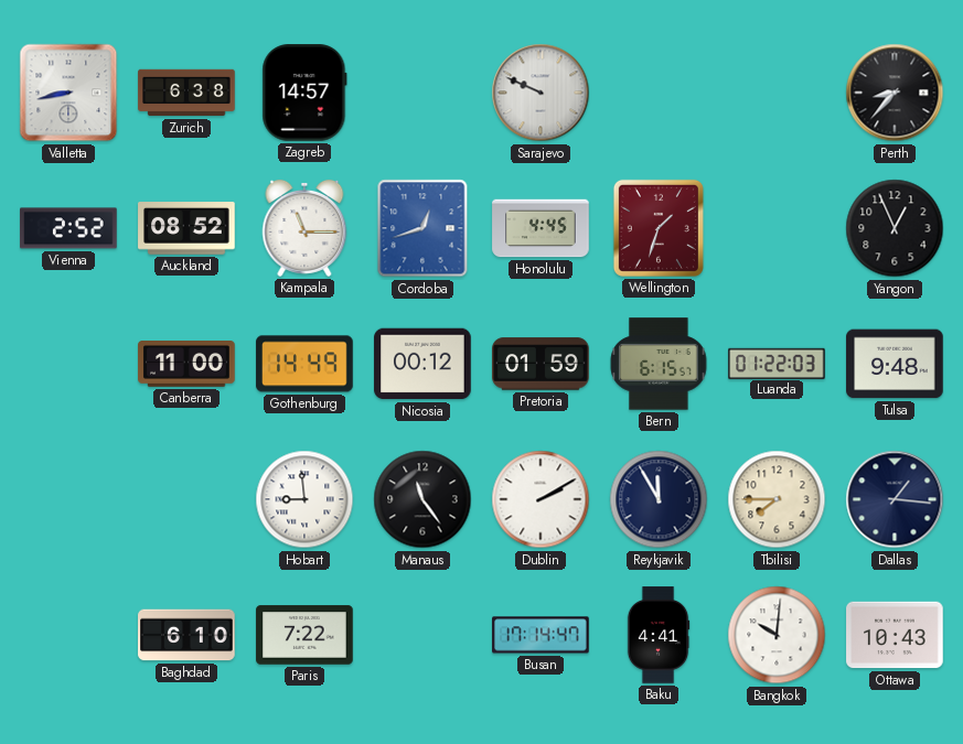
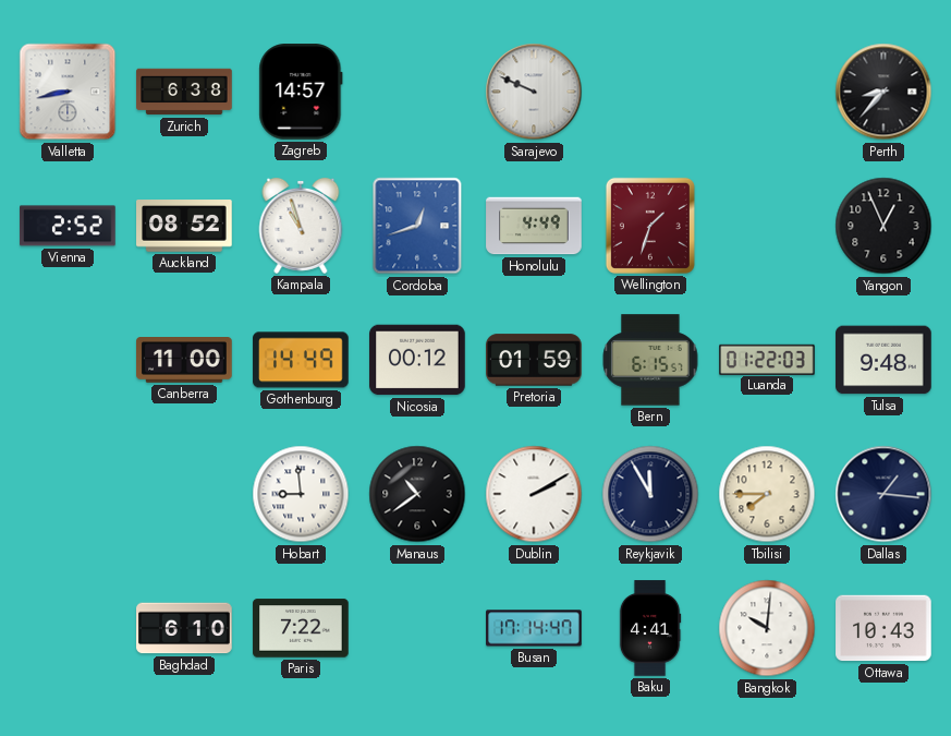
Kampala: 11:15 -> 10:57
Honolulu: 4:45 -> 4:49
Manaus: 11:24 -> 10:39
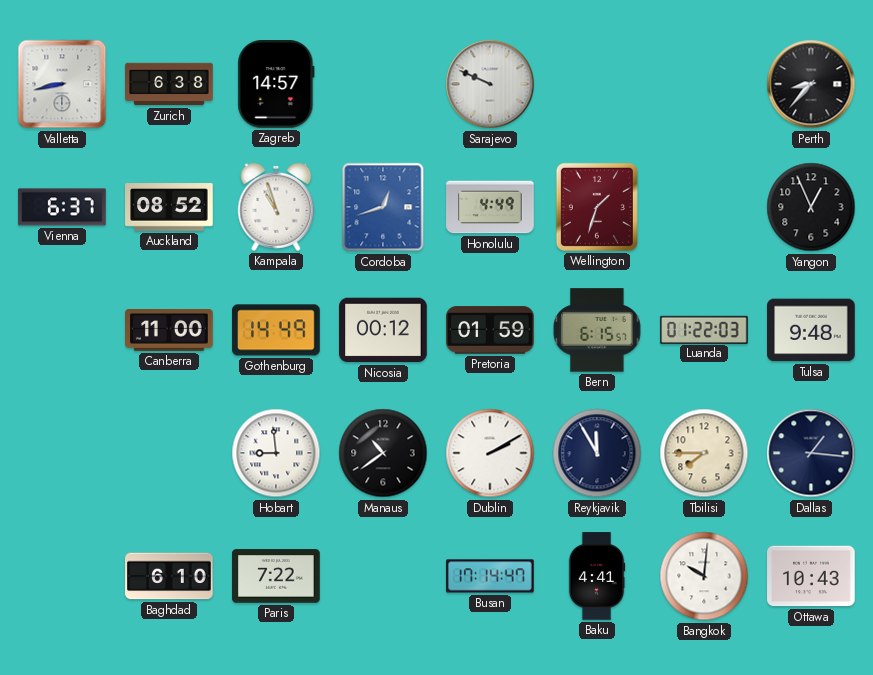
Vienna: 2:52 -> 6:37
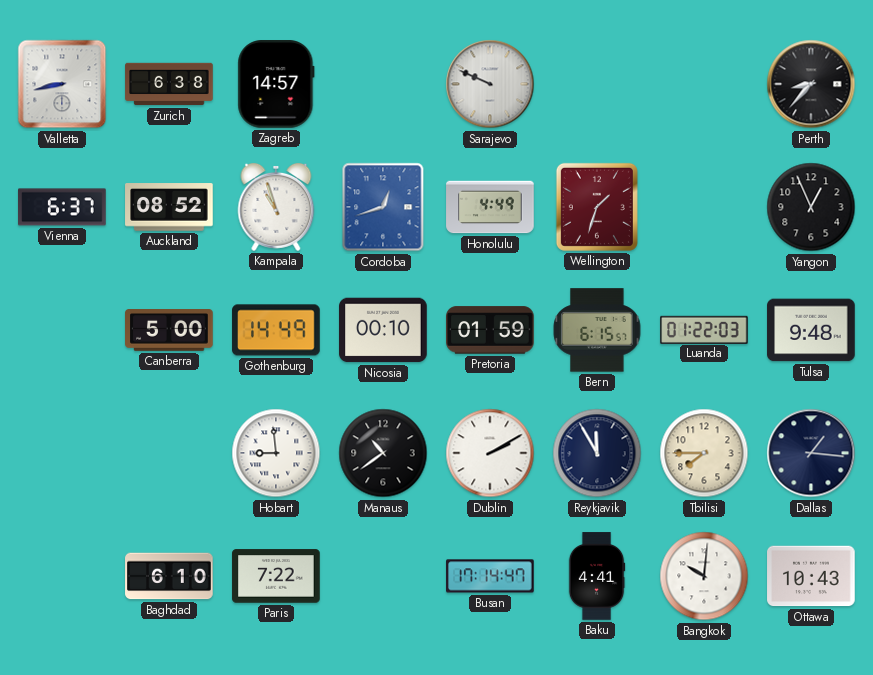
Canberra: 11:00 -> 5:00
Nicosia: 00:12 -> 00:10
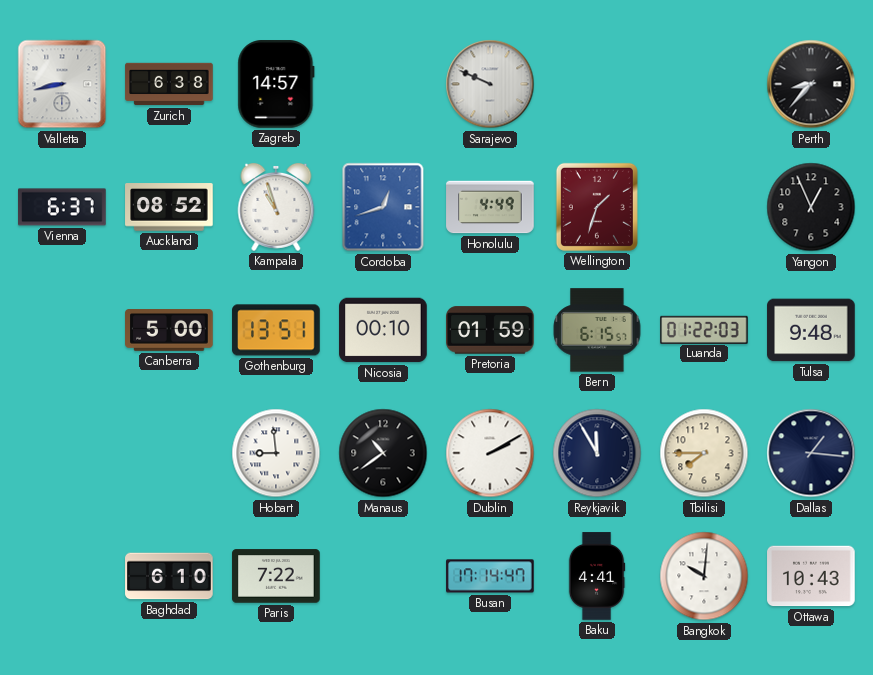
Gothenburg: 14:49 -> 13:51
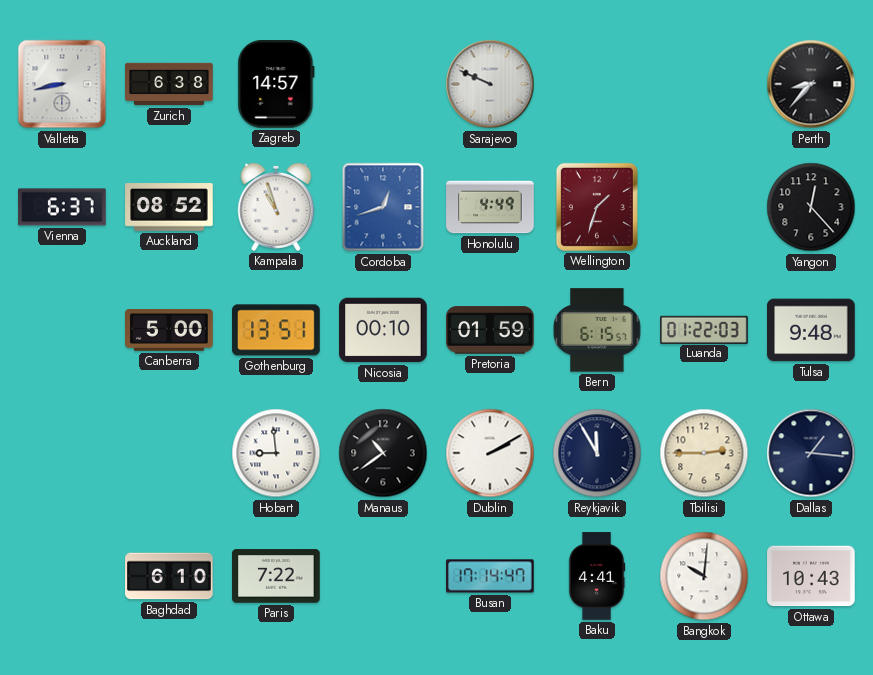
Yangon: 12:56 -> 12:23
Tbilisi: 7:45 -> 2:45
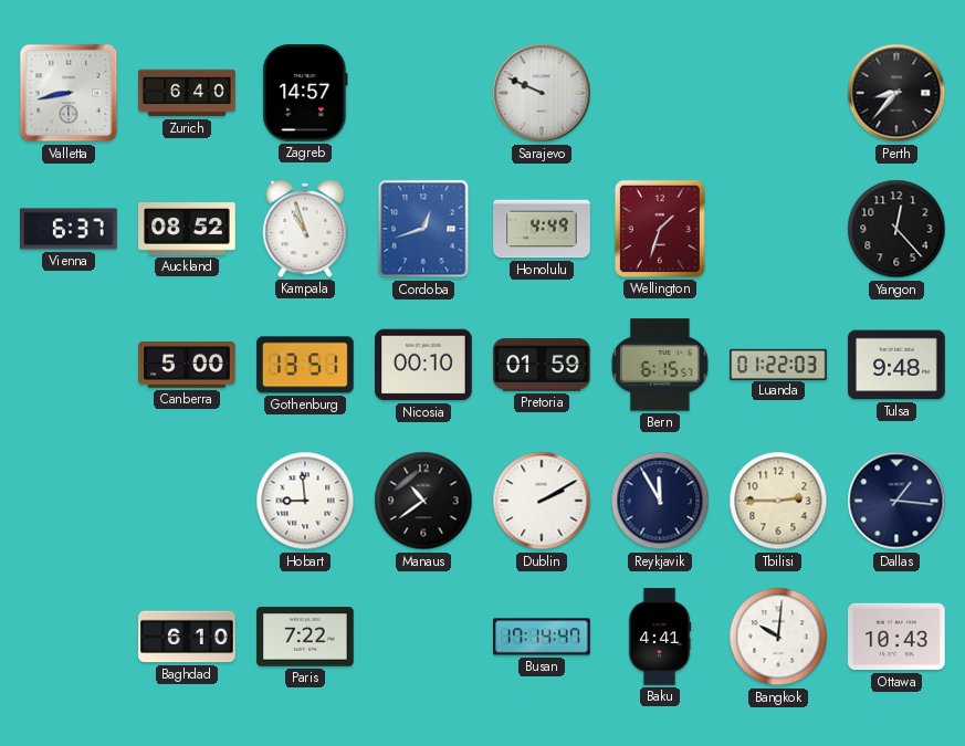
Zurich: 6:38 -> 6:40
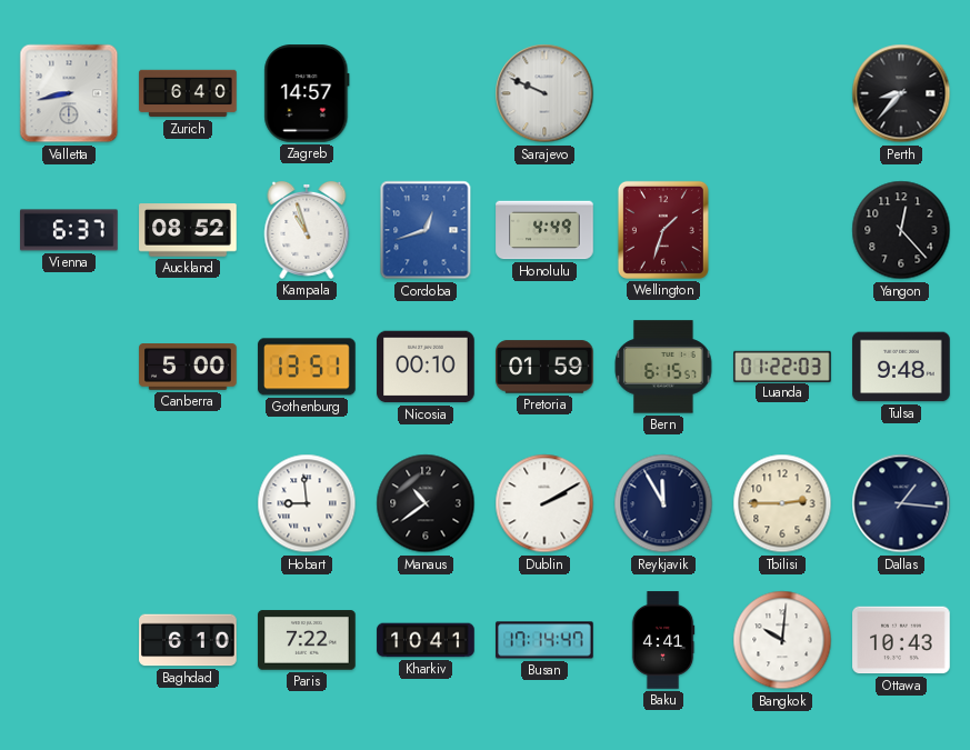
Kharkiv: none -> 10:41
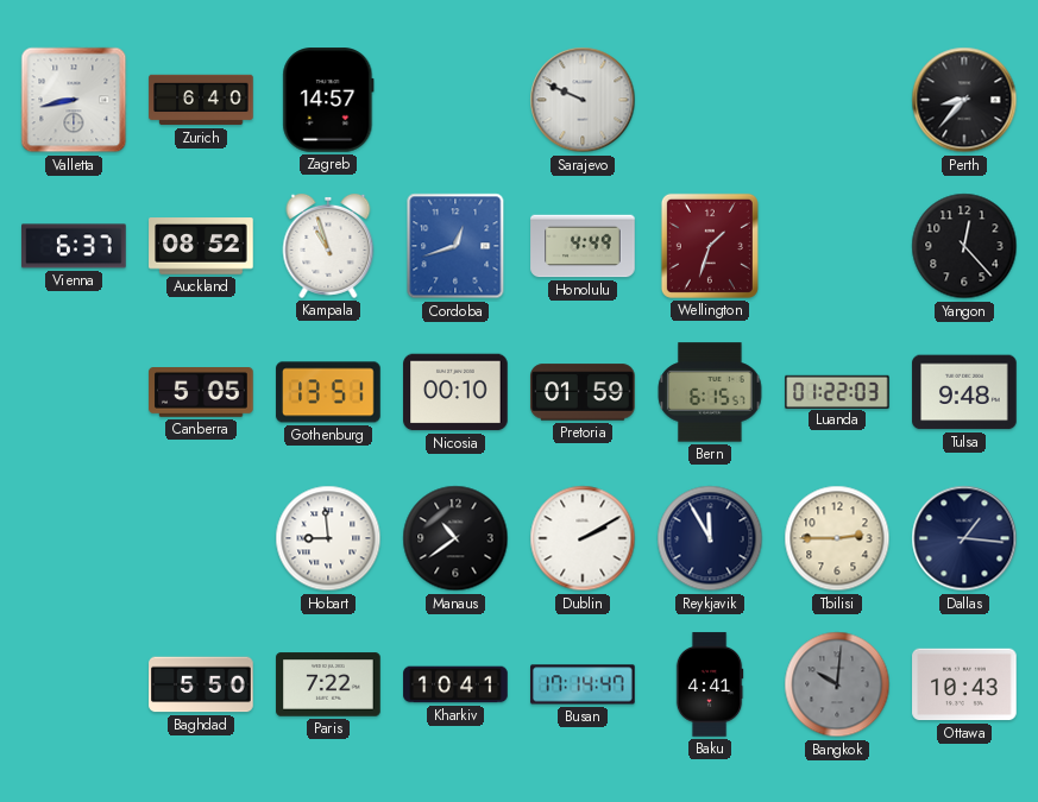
Canberra: 5:00 -> 5:05
Baghdad: 6:10 -> 5:50
Bangkok dial: white -> grey
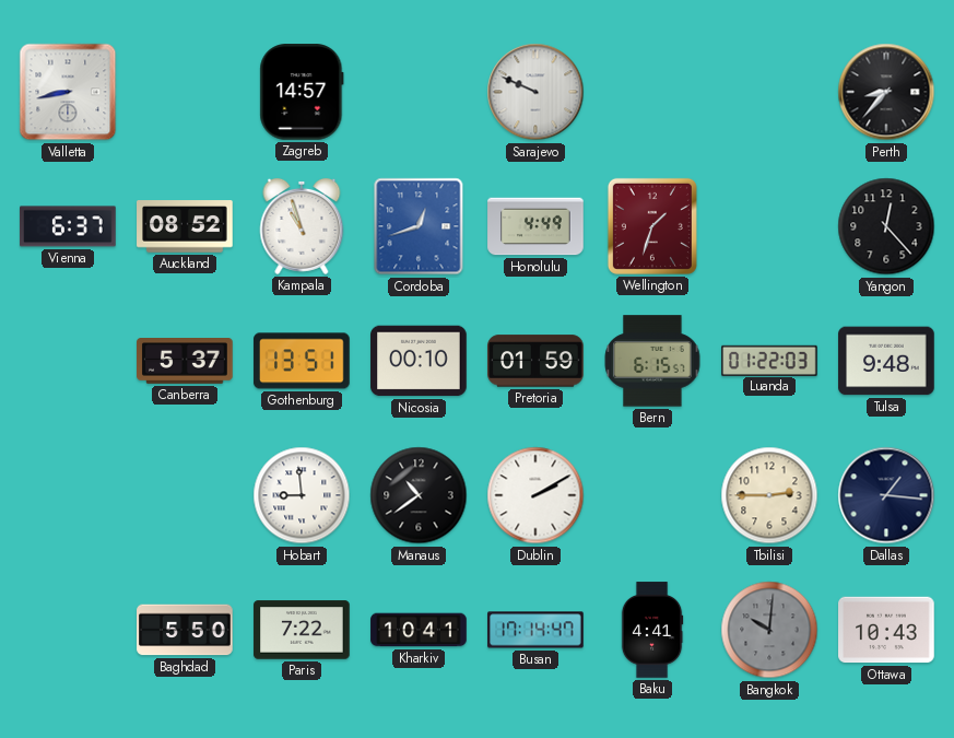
Zurich: 6:40 -> none
Canberra: 5:05 -> 5:37
Reykjavik: 11:55 -> none
